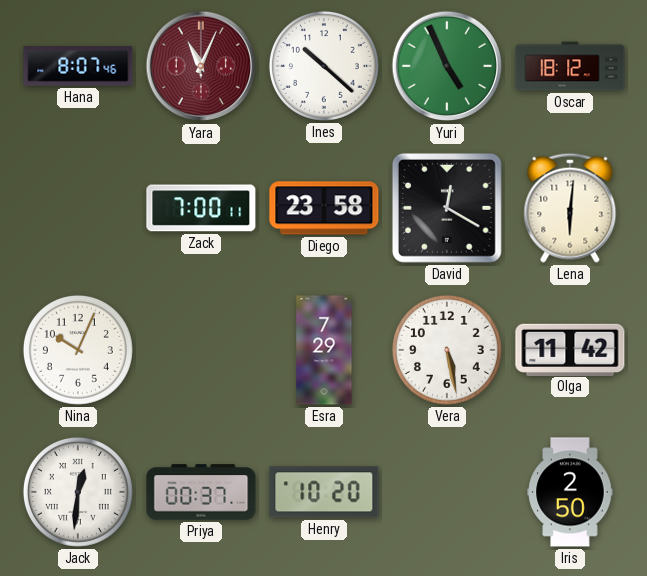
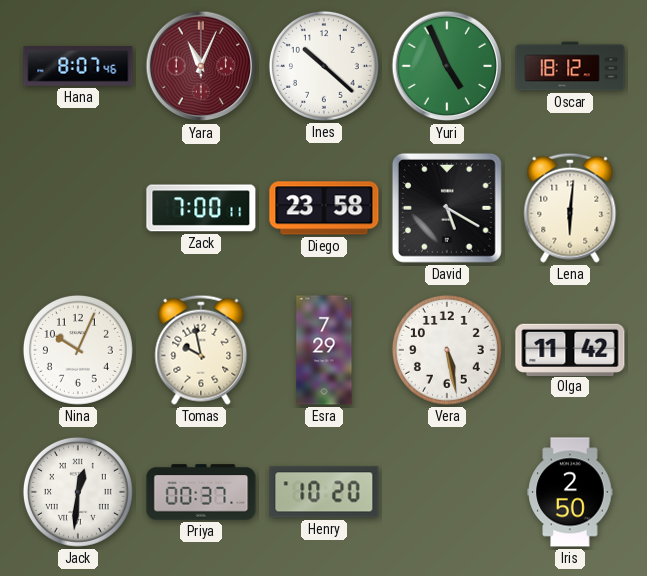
David: 12:20 -> 5:20
Tomas: none -> 9:58
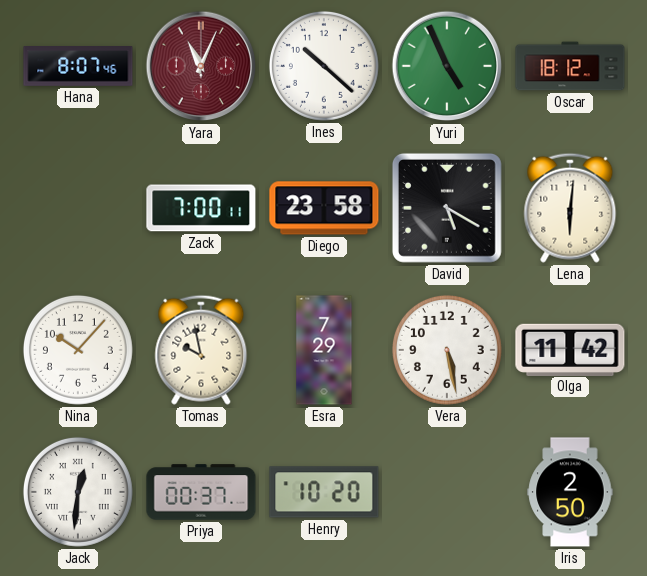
Nina: 10:04 -> 10:07
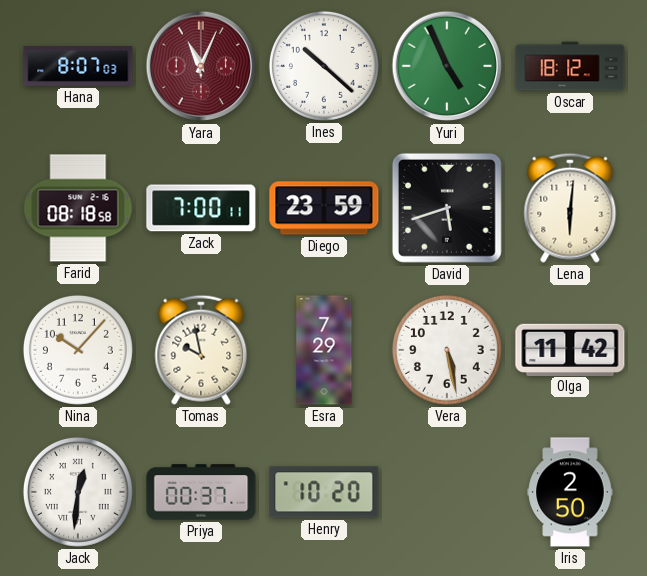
Hana: 8:07:46 -> 8:07:03
Farid: none -> 08:18
Diego: 23:58 -> 23:59
David: 5:20 -> 5:42
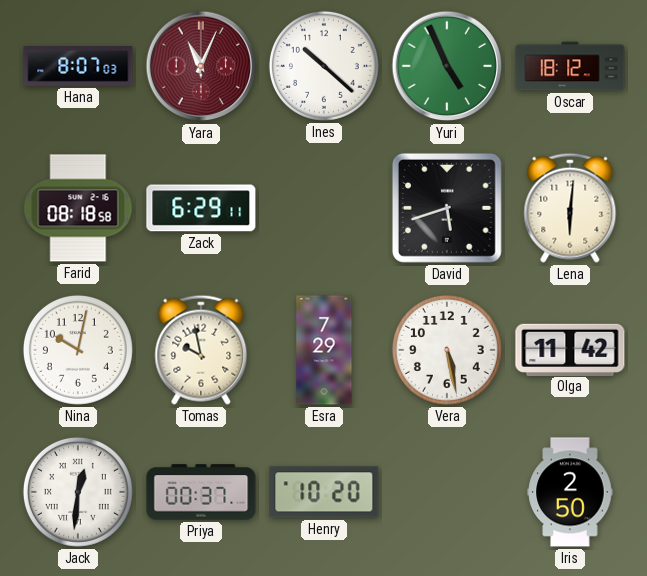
Zack: 7:00 -> 6:29
Diego: 23:59 -> none
Nina: 10:07 -> 10:02
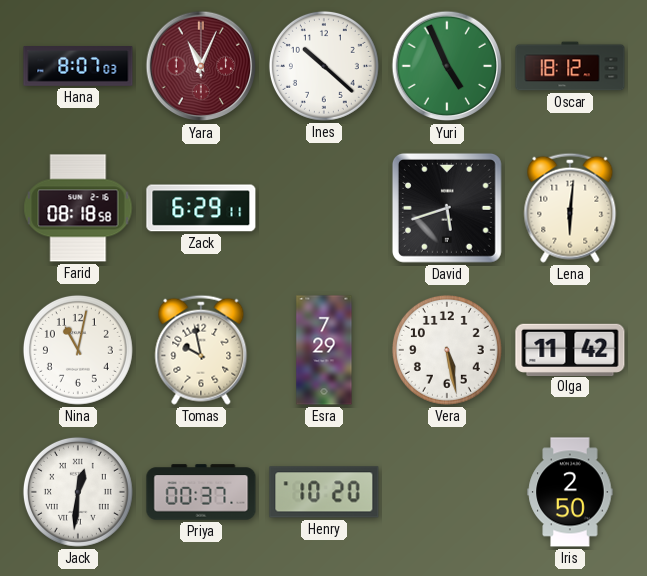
Nina: 10:02 -> 11:02
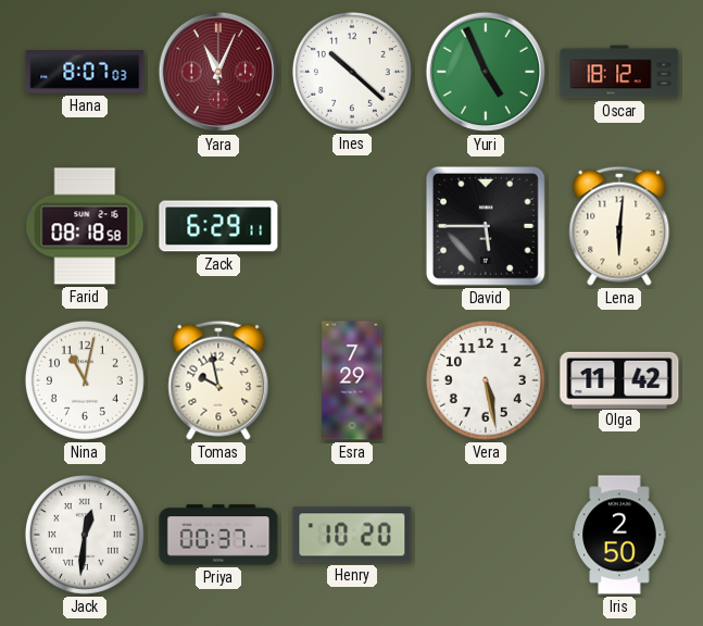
David: 5:42 -> 5:45
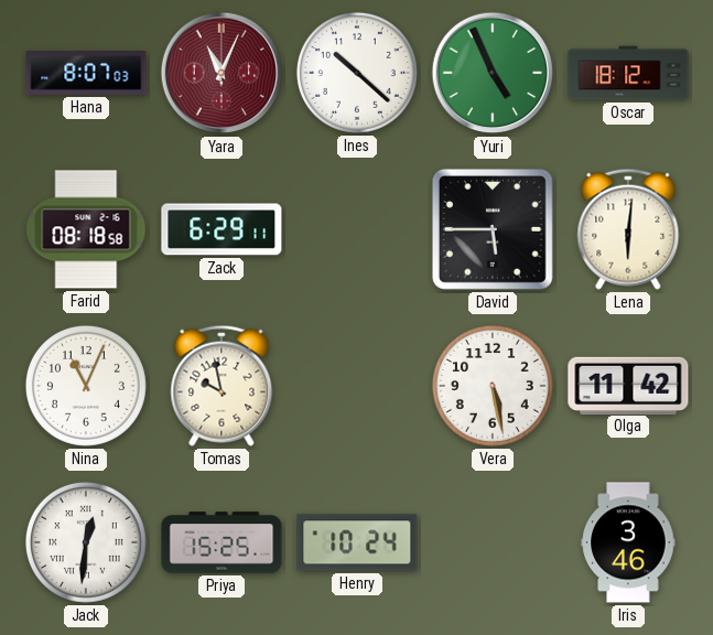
Nina: 11:02 -> 11:04
Esra: 7:29 -> none
Priya: 00:37 -> 15:25
Henry: 10:20 -> 10:24
Iris: 2:50 -> 3:46
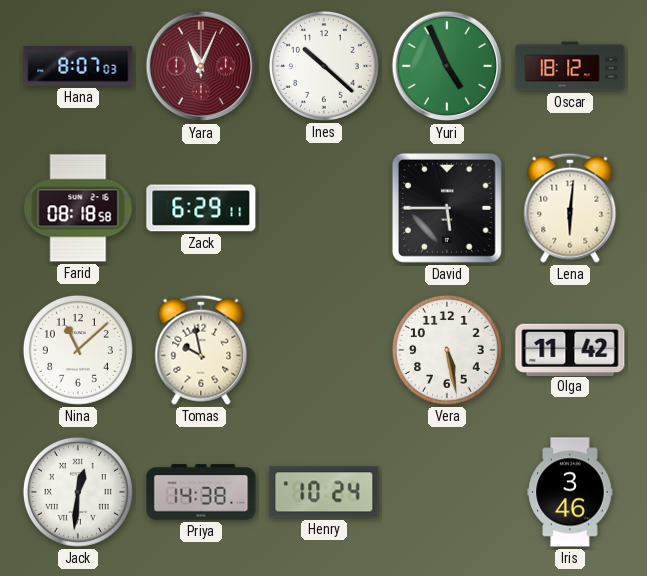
Nina: 11:04 -> 11:08
Priya: 15:25 -> 14:38
